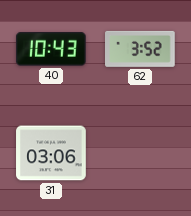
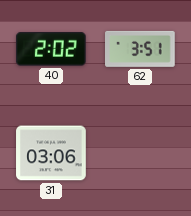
40: 10:43 -> 2:02
62: 3:52 -> 3:51
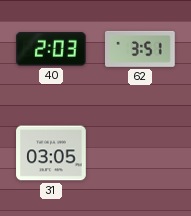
40: 2:02 -> 2:03
31: 03:06 -> 03:05
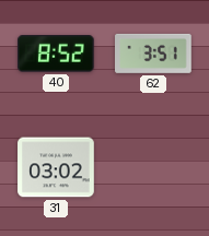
40: 2:03 -> 8:52
31: 03:05 -> 03:02
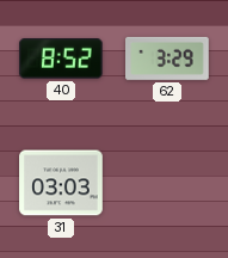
62: 3:51 -> 3:29
31: 03:02 -> 03:03
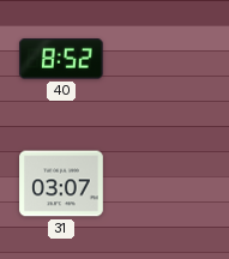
62: 3:29 -> none
31: 03:03 -> 03:07
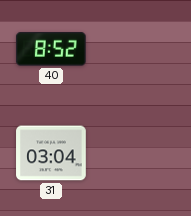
31: 03:07 -> 03:04
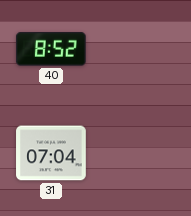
31: 03:04 -> 07:04
